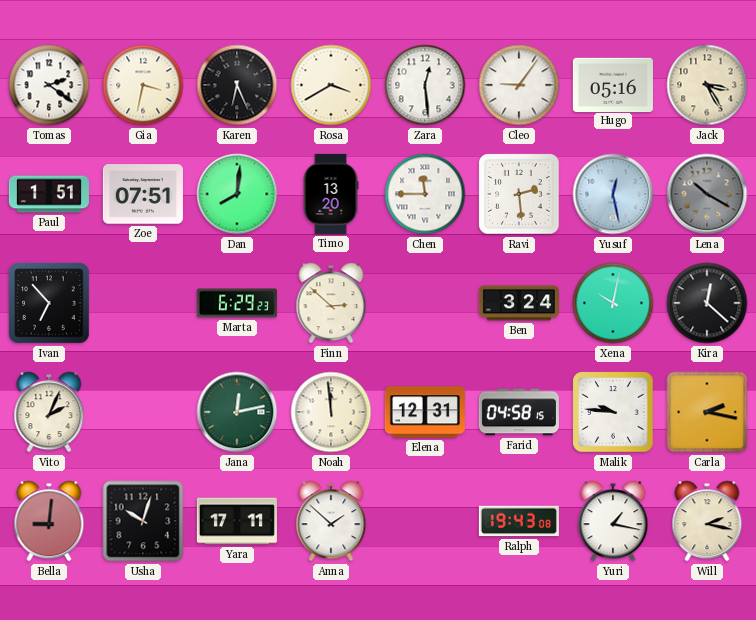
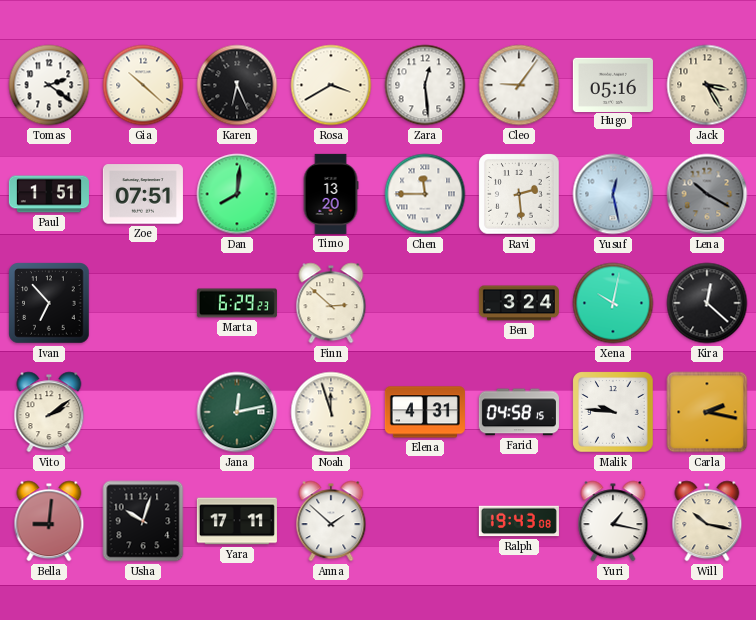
Gia: 3:32 -> 10:22
Vito: 2:04 -> 2:09
Noah: 11:59 -> 11:57
Elena: 12:31 -> 4:31
Will: 2:17 -> 10:17
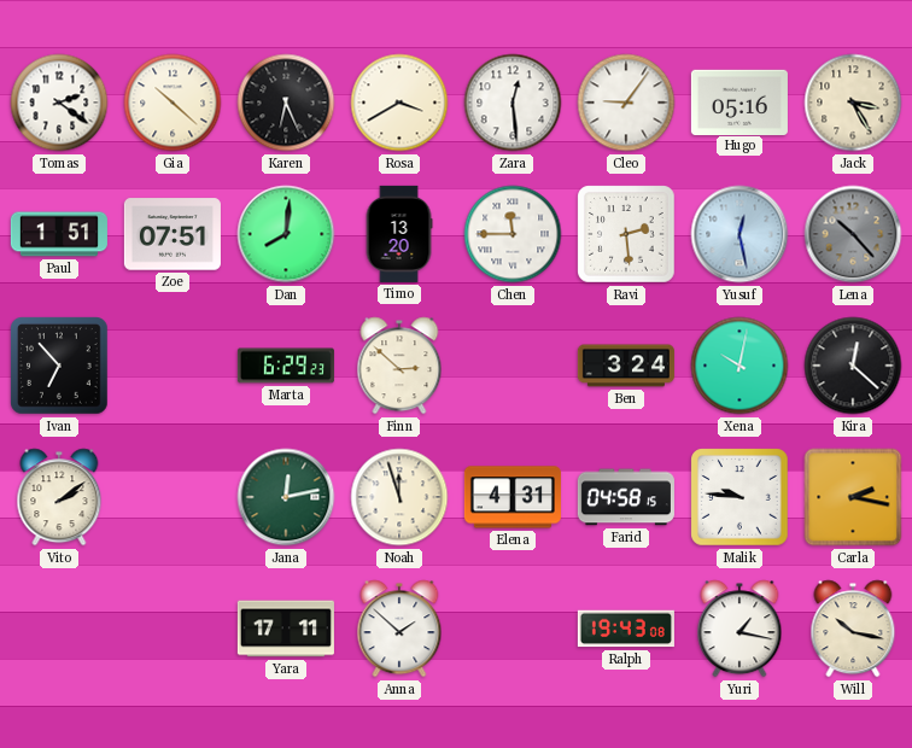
Lena: 10:20 -> 10:23
Bella: 9:01 -> none
Usha: 10:03 -> none
